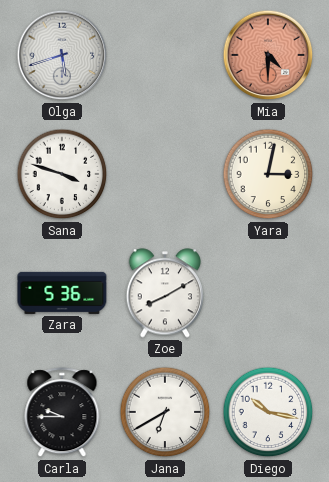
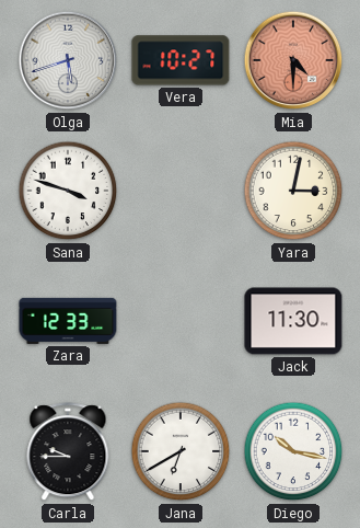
Vera: none -> 10:27
Zara: 5:36 -> 12:33
Zoe: 8:10 -> none
Jack: none -> 11:30
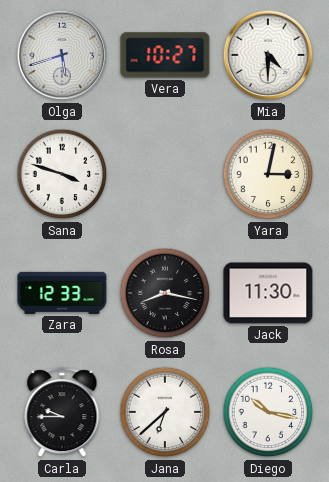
Mia dial: salmon -> white
Rosa: none -> 8:17
Jana: 6:40 -> 6:38
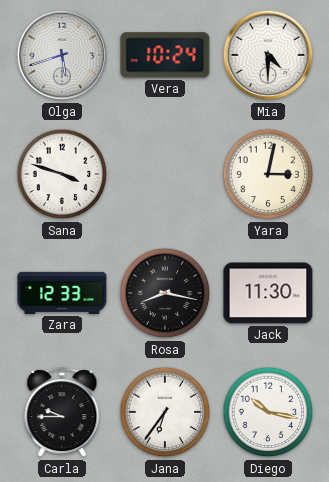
Vera: 10:27 -> 10:24
Jana: 6:38 -> 6:36
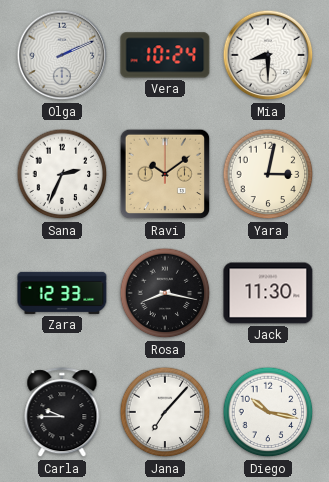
Olga: 5:42 -> 2:11
Mia: 4:30 -> 8:30
Sana: 3:48 -> 2:34
Ravi: none -> 10:09
Jana: 6:36 -> 7:07
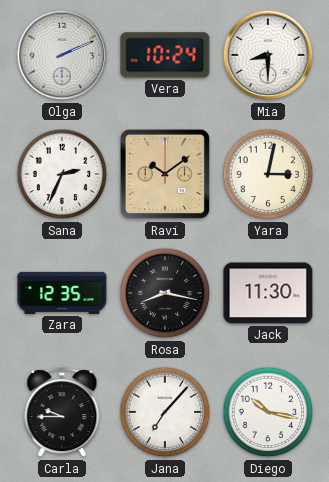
Zara: 12:33 -> 12:35
